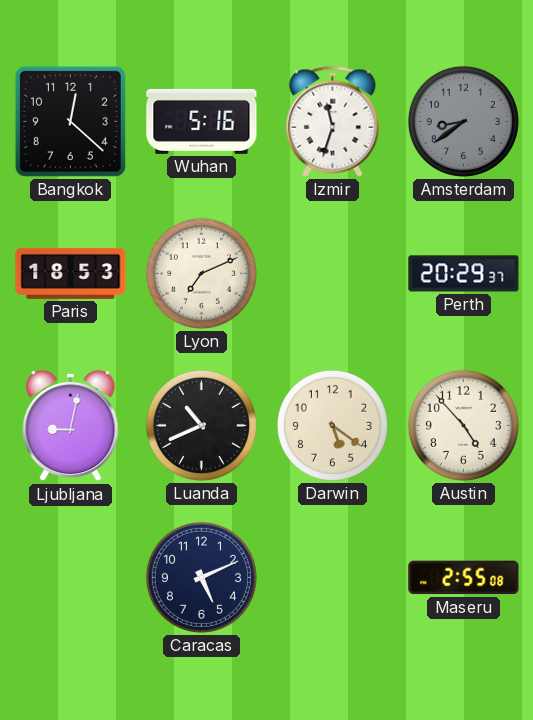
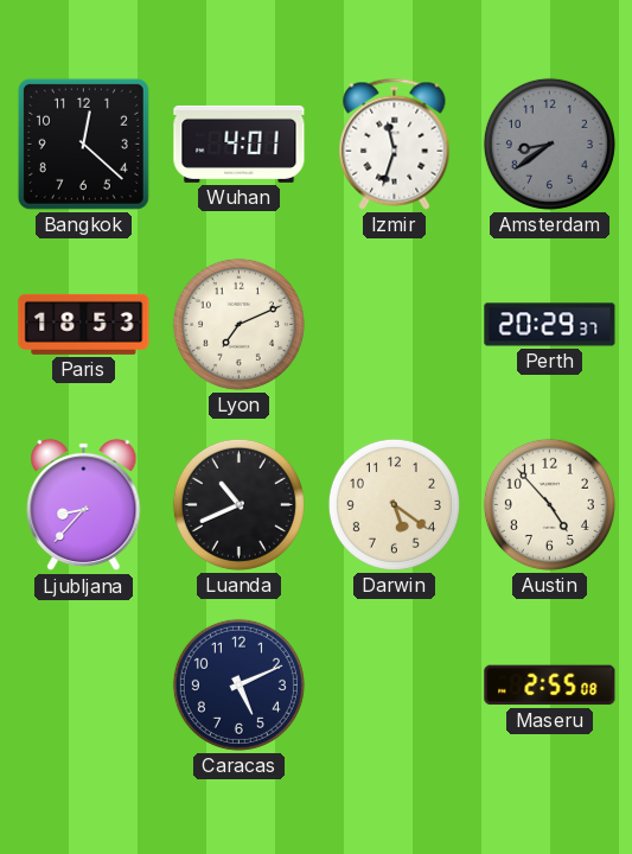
Wuhan: 5:16 -> 4:01
Ljubljana: 9:02 -> 8:37
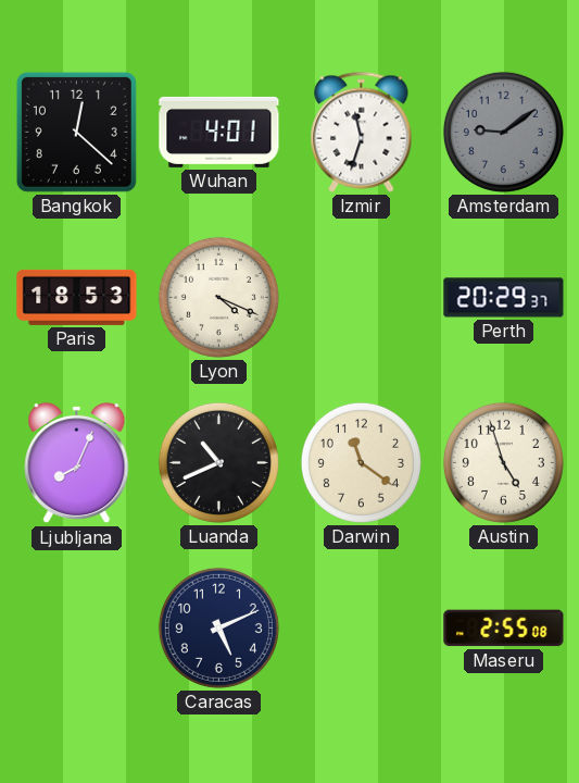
Amsterdam: 8:39 -> 9:09
Lyon: 7:11 -> 4:19
Ljubljana: 8:37 -> 8:04
Darwin: 5:21 -> 11:21
Austin: 4:53 -> 4:57
